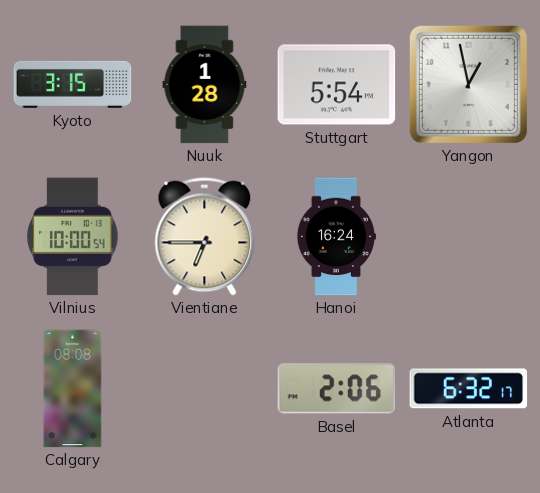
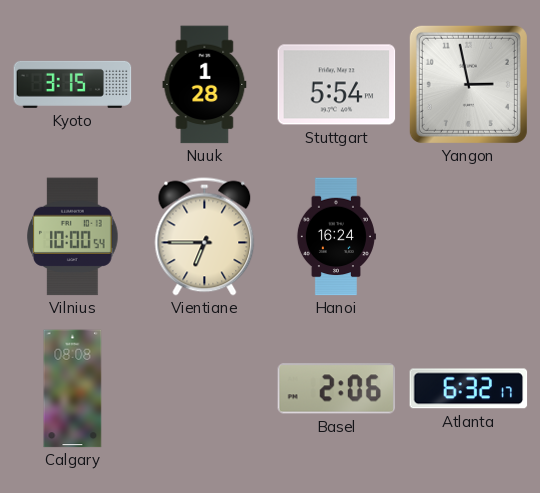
Yangon: 12:58 -> 2:58
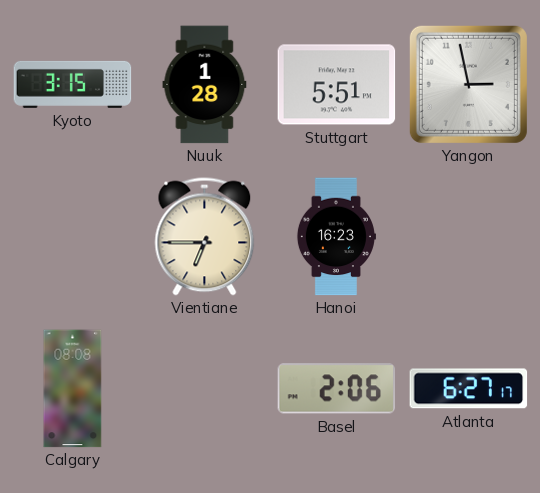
Stuttgart: 5:54 -> 5:51
Vilnius: 10:00 -> none
Hanoi: 16:24 -> 16:23
Atlanta: 6:32 -> 6:27
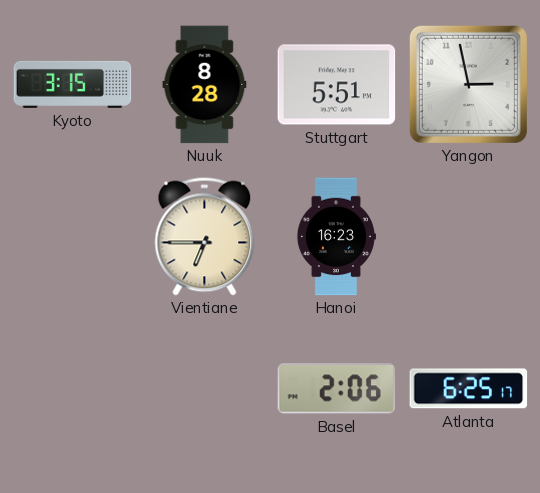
Nuuk: 1:28 -> 8:28
Calgary: 08:08 -> none
Atlanta: 6:27 -> 6:25
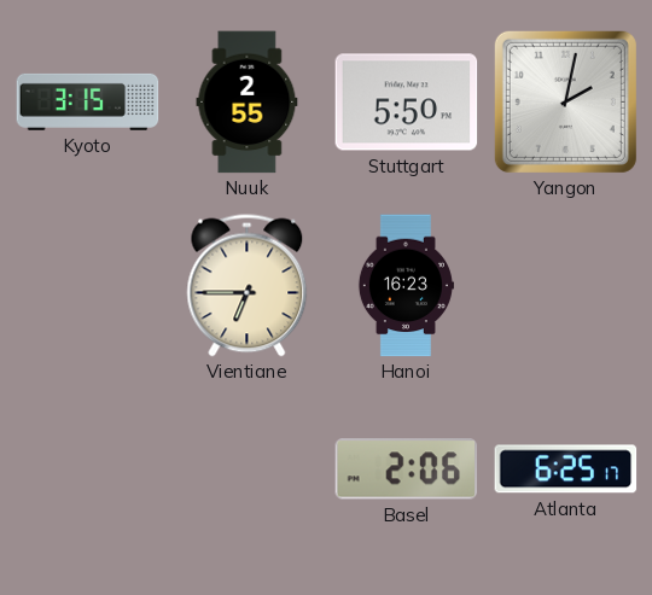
Nuuk: 8:28 -> 2:55
Stuttgart: 5:51 -> 5:50
Yangon: 2:58 -> 2:02
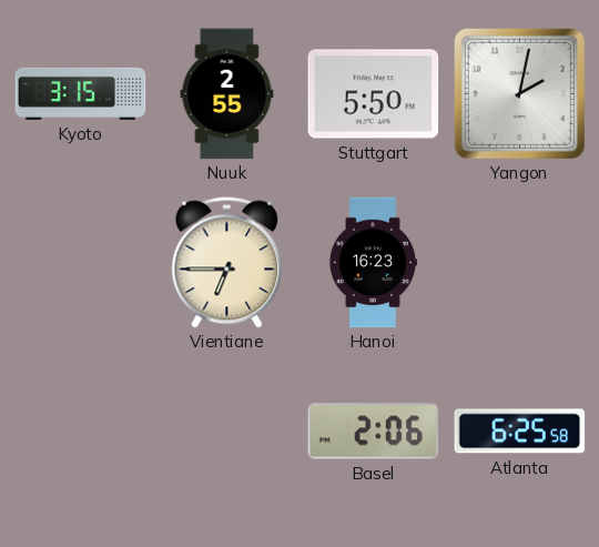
Atlanta: 6:25:17 -> 6:25:58
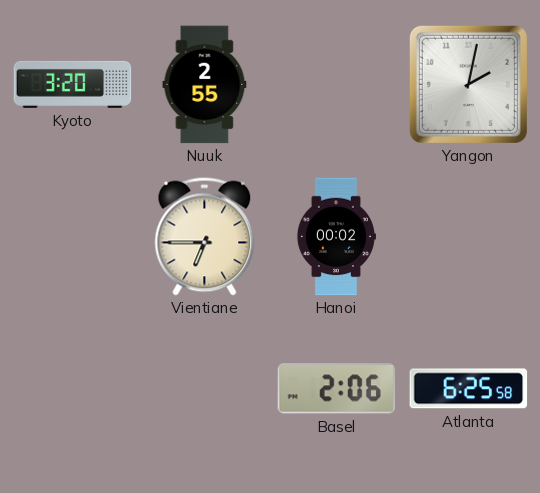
Kyoto: 3:15 -> 3:20
Stuttgart: 5:50 -> none
Hanoi: 16:23 -> 00:02
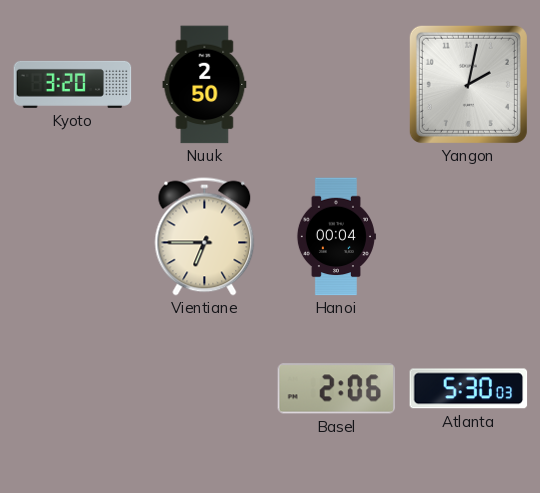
Nuuk: 2:55 -> 2:50
Hanoi: 00:02 -> 00:04
Atlanta: 6:25 -> 5:30
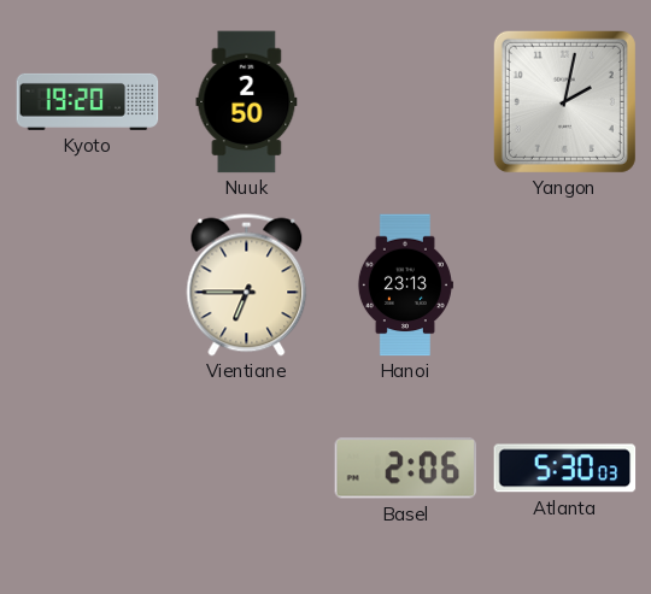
Kyoto: 3:20 -> 19:20
Hanoi: 00:04 -> 23:13
